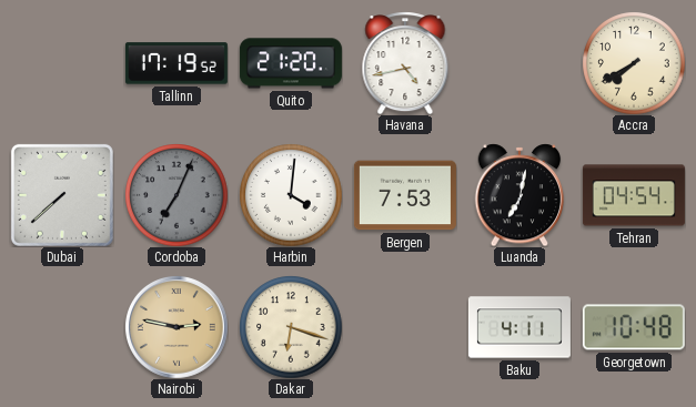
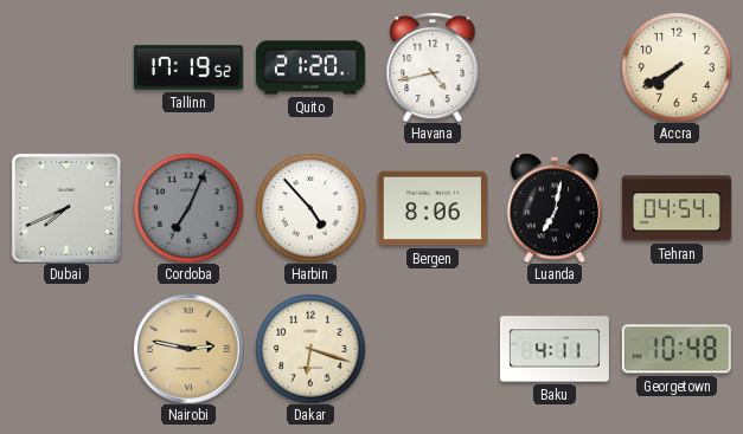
Dubai: 7:38 -> 7:41
Harbin: 4:01 -> 4:53
Bergen: 7:53 -> 8:06
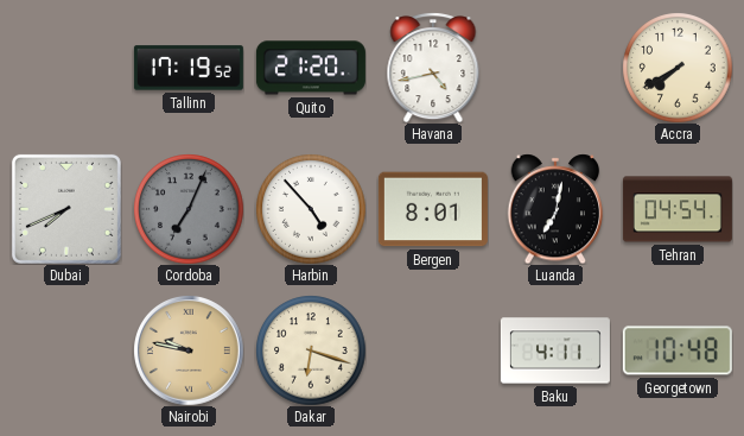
Bergen: 8:06 -> 8:01
Nairobi: 2:47 -> 9:47
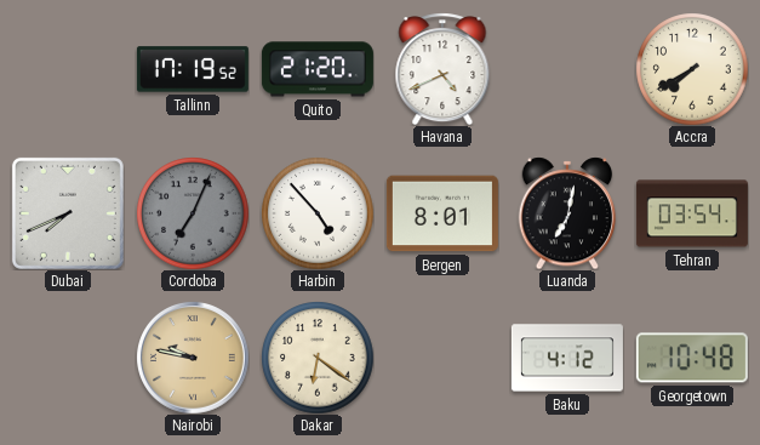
Havana: 4:43 -> 4:41
Tehran: 04:54 -> 03:54
Dakar: 6:18 -> 6:21
Baku: 4:11 -> 4:12
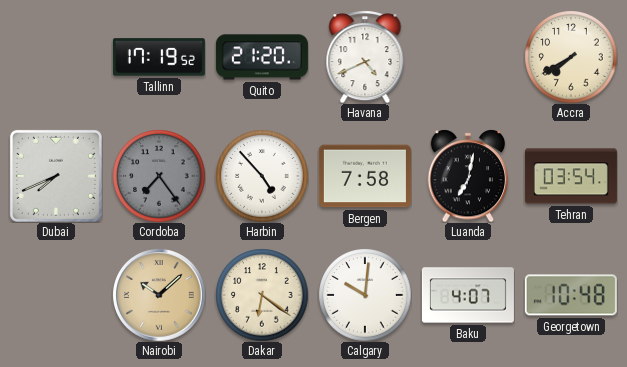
Cordoba: 7:04 -> 7:24
Bergen: 8:01 -> 7:58
Nairobi: 9:47 -> 10:08
Calgary: none -> 10:01
Baku: 4:12 -> 4:07
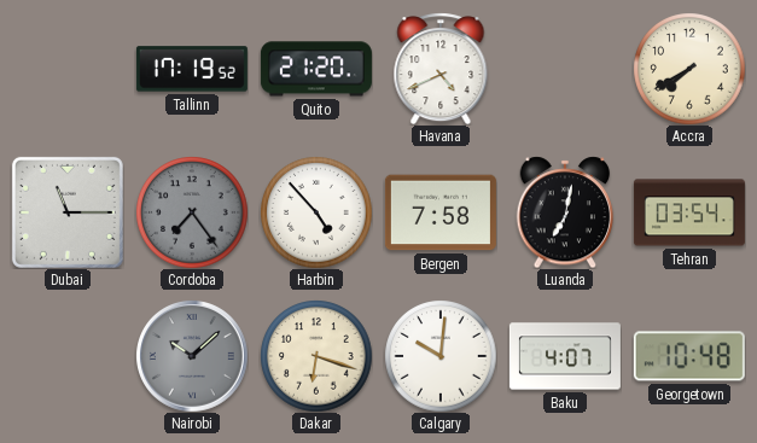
Dubai: 7:41 -> 11:15
Nairobi dial: champagne -> grey
Dakar: 6:21 -> 6:18
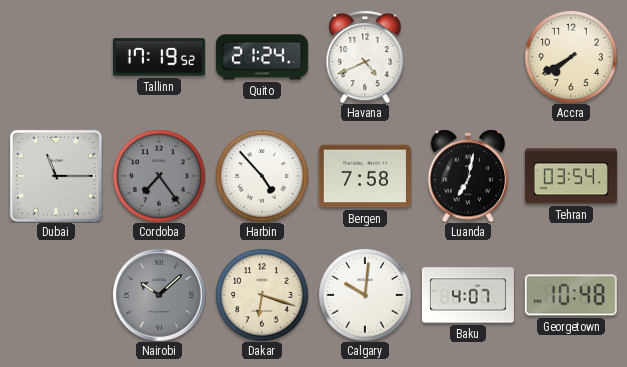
Quito: 21:20 -> 21:24
